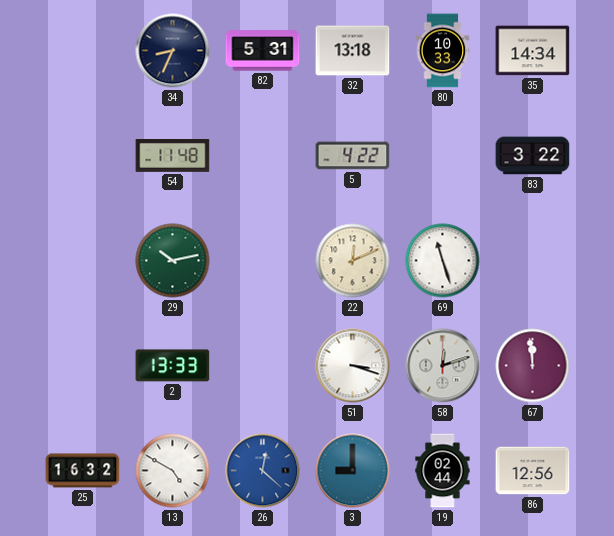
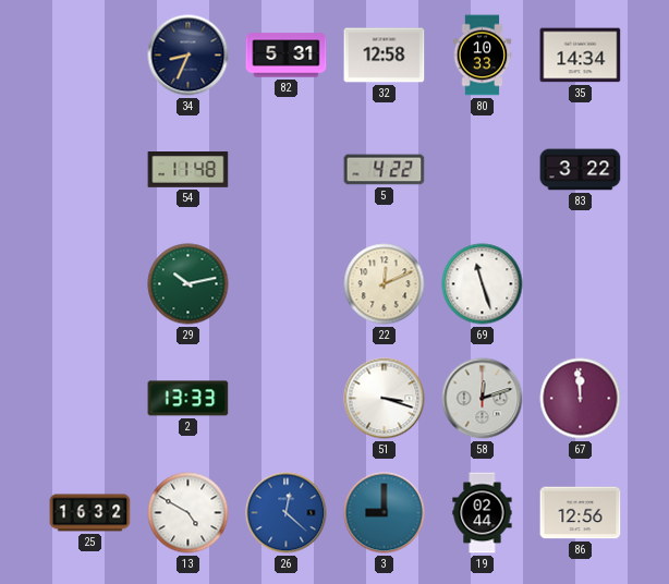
32: 13:18 -> 12:58
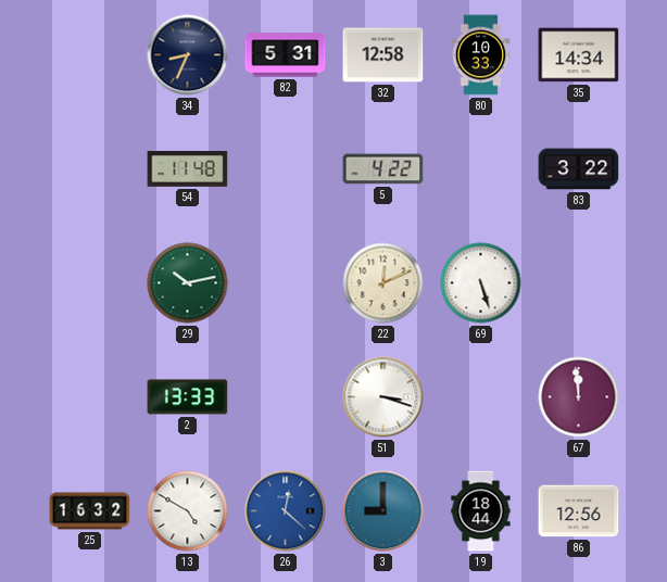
69: 11:27 -> 5:27
58: 12:12 -> none
19: 02:44 -> 18:44
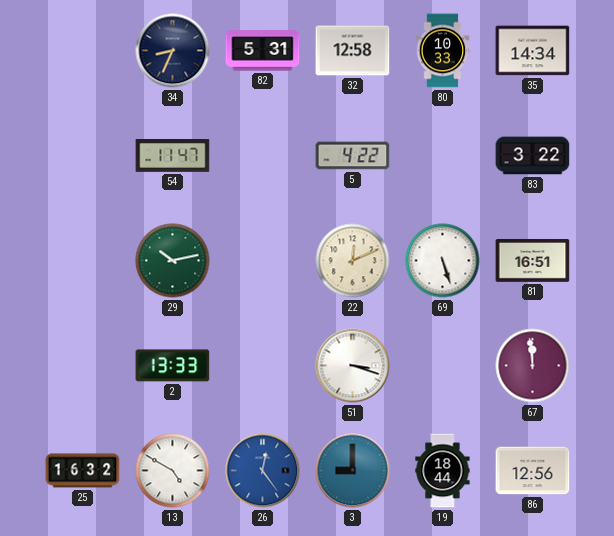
54: 11:48 -> 11:47
81: none -> 16:51
26: 12:22 -> 12:24
